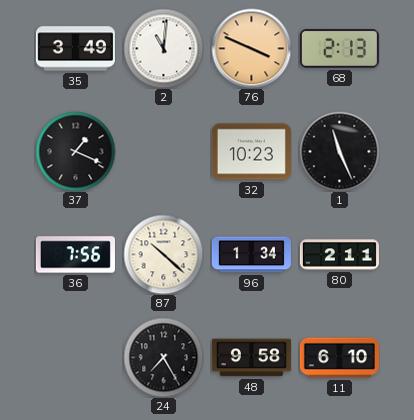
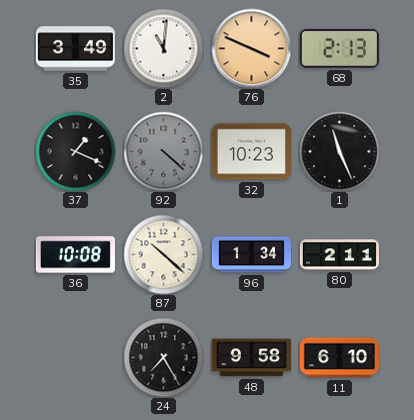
92: none -> 4:22
36: 7:56 -> 10:08
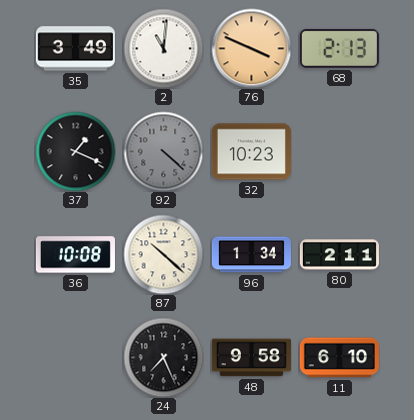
1: 11:26 -> none
24: 7:25 -> 7:26
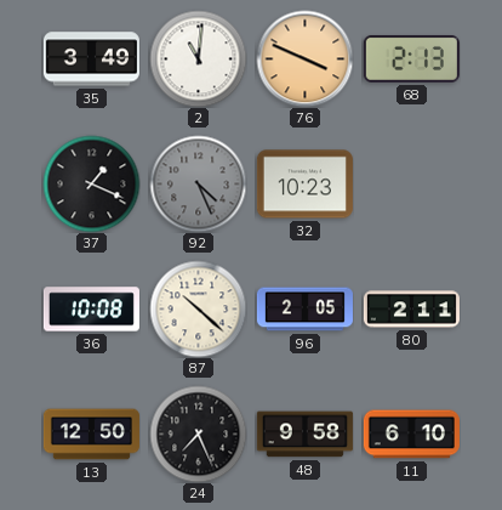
92: 4:22 -> 4:26
96: 1:34 -> 2:05
13: none -> 12:50
